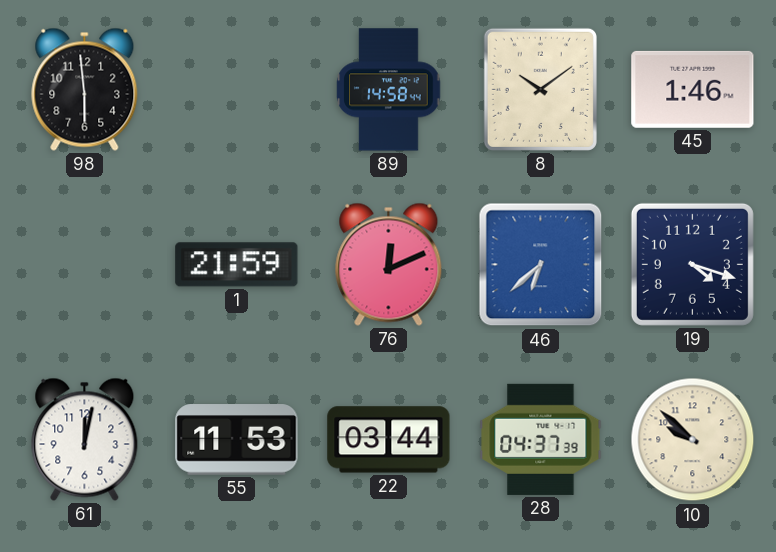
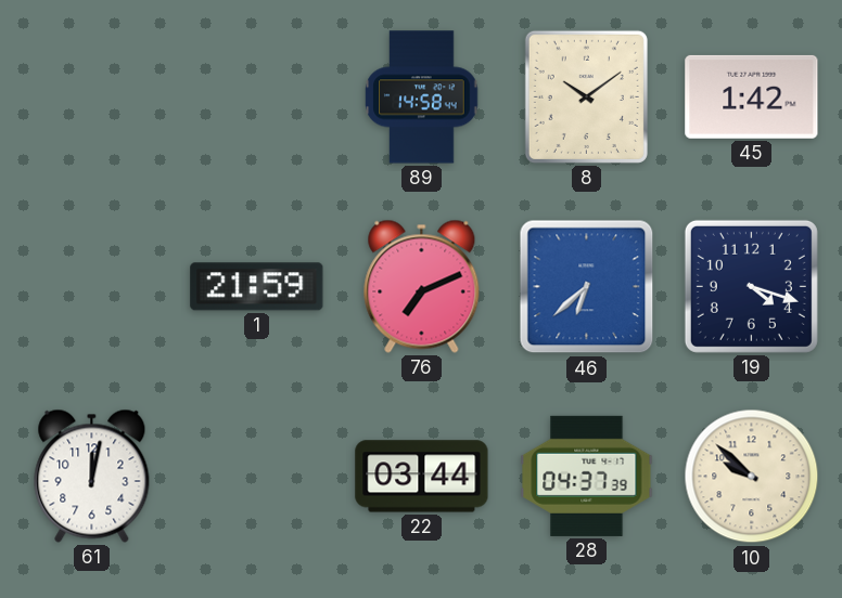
98: 5:59 -> none
45: 1:46 -> 1:42
76: 12:11 -> 7:11
55: 11:53 -> none
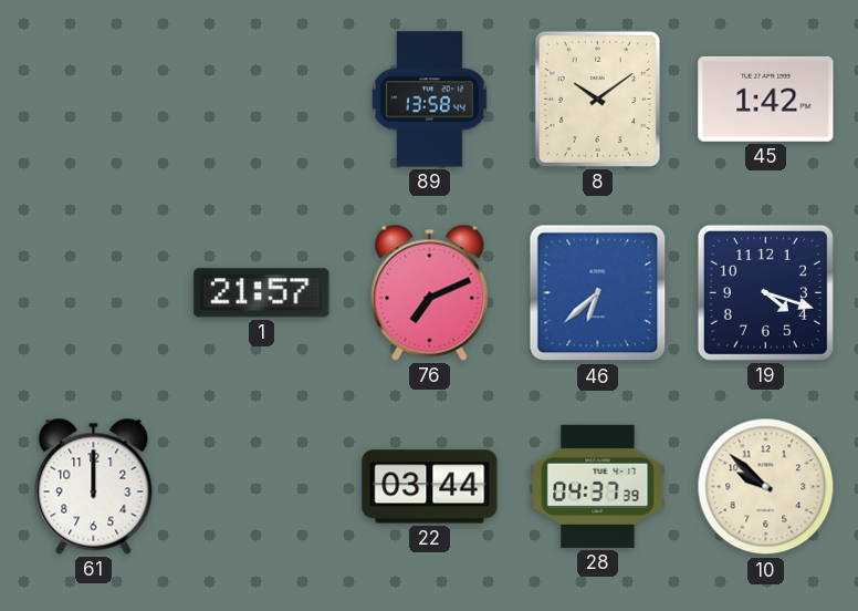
89: 14:58 -> 13:58
1: 21:59 -> 21:57
61: 12:02 -> 12:00
